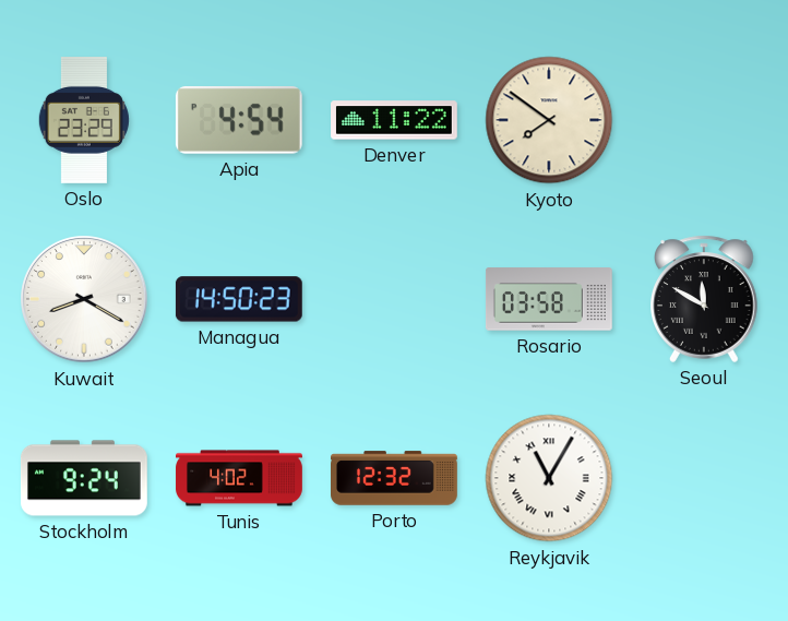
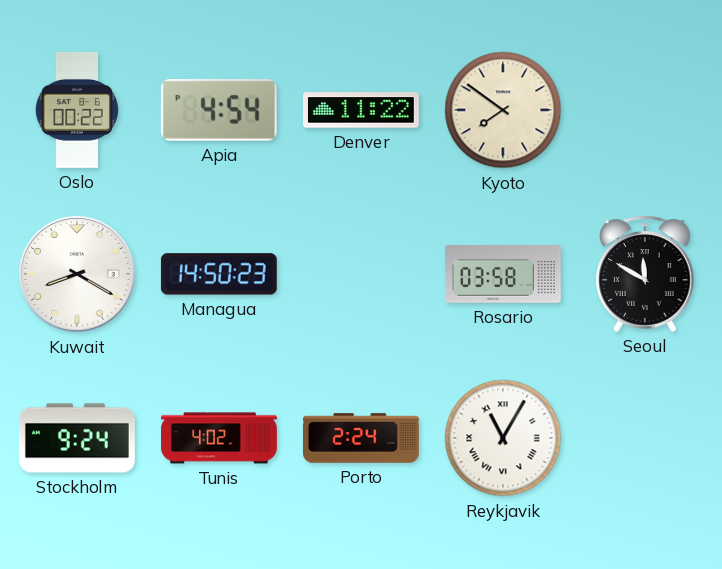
Oslo: 23:29 -> 00:22
Porto: 12:32 -> 2:24
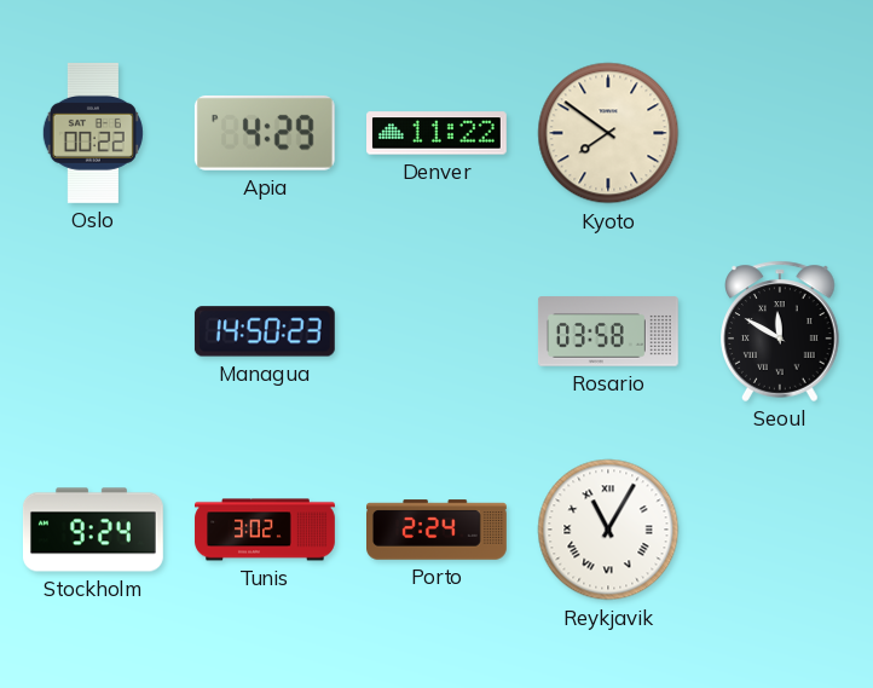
Apia: 4:54 -> 4:29
Kuwait: 8:20 -> none
Tunis: 4:02 -> 3:02
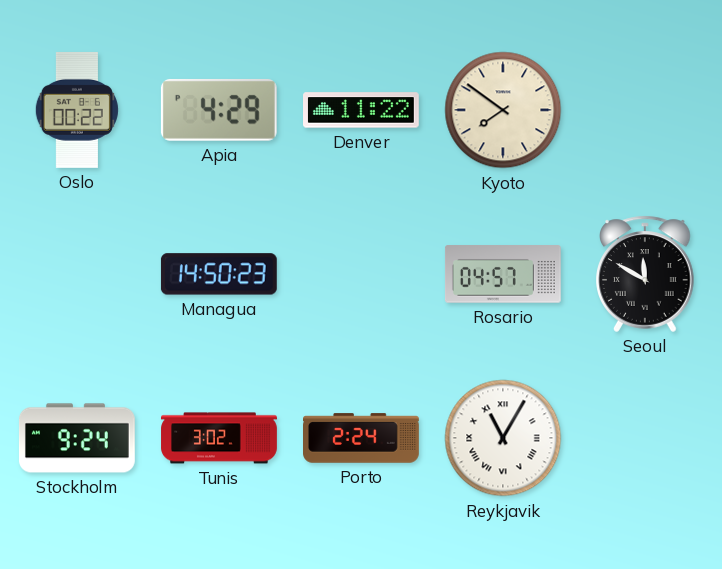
Rosario: 03:58 -> 04:57
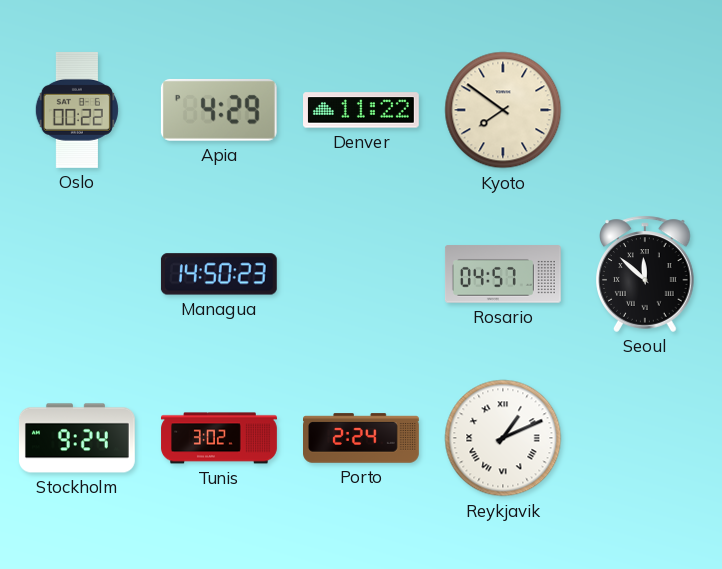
Seoul: 11:50 -> 11:52
Reykjavik: 11:05 -> 1:11
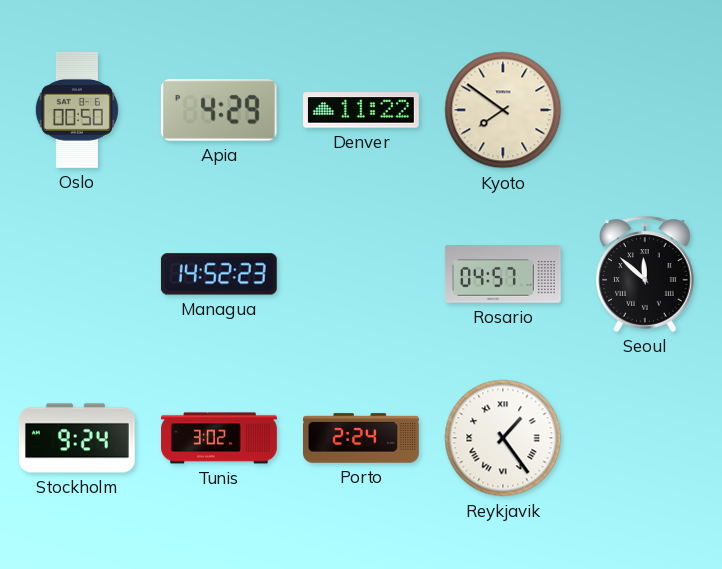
Oslo: 00:22 -> 00:50
Managua: 14:50 -> 14:52
Reykjavik: 1:11 -> 1:24
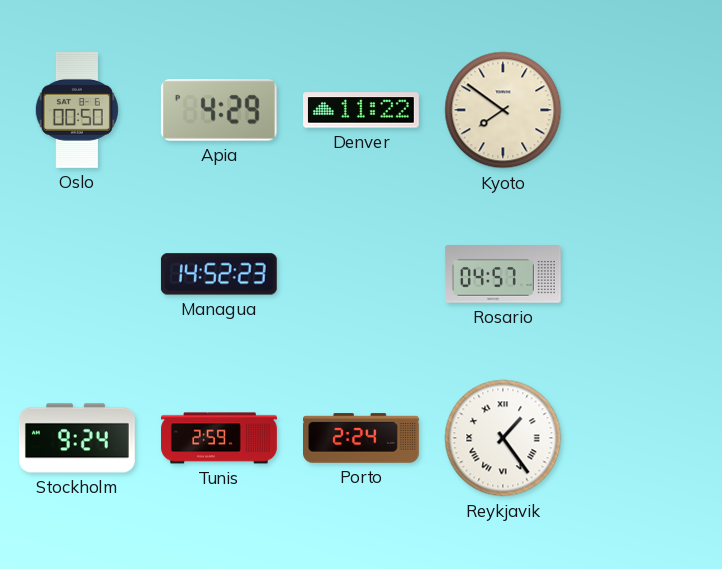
Seoul: 11:52 -> none
Tunis: 3:02 -> 2:59
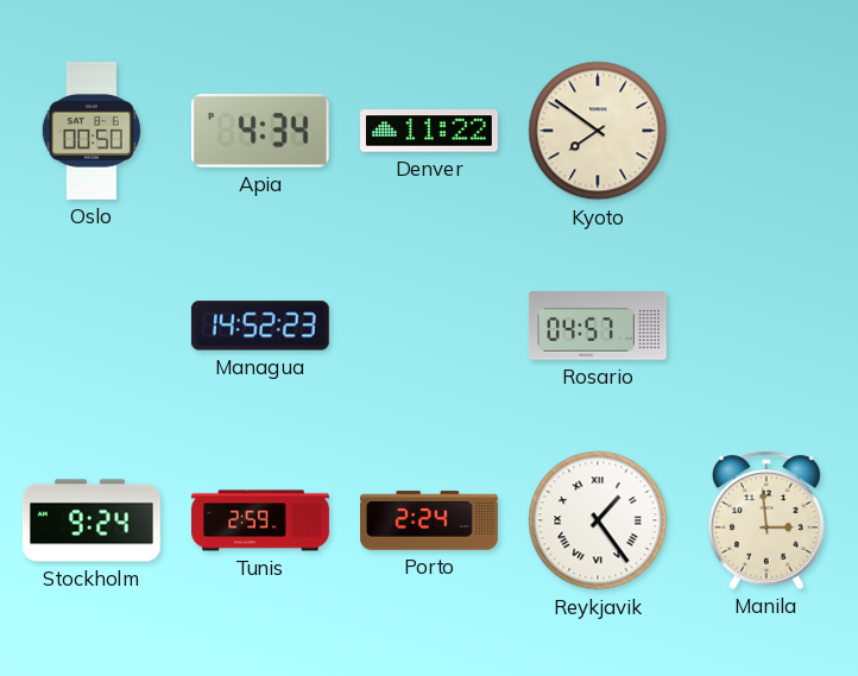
Apia: 4:29 -> 4:34
Manila: none -> 2:59
